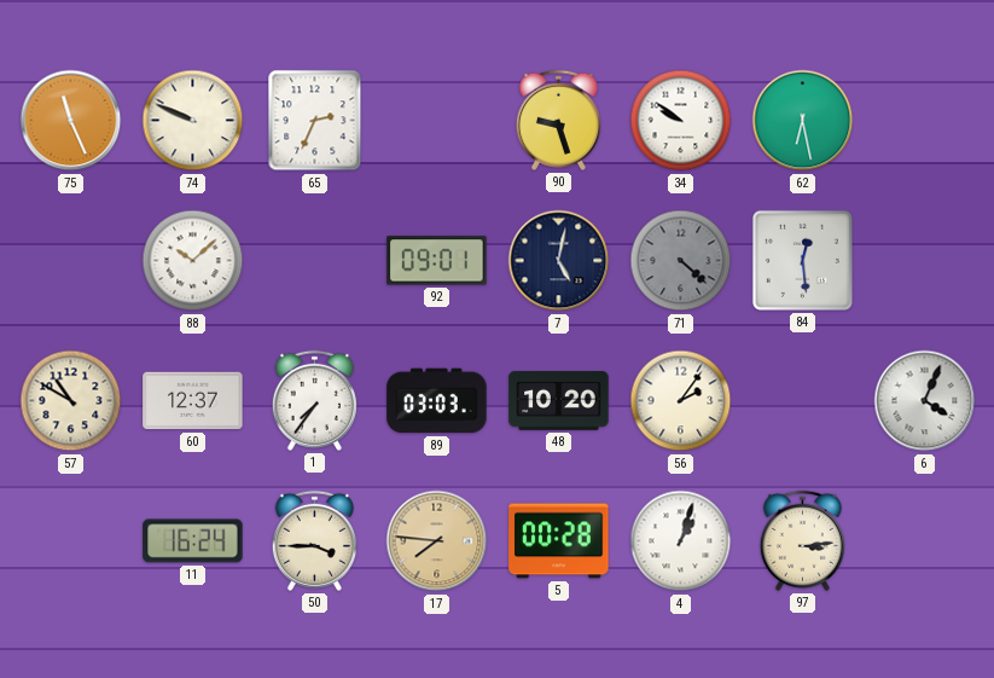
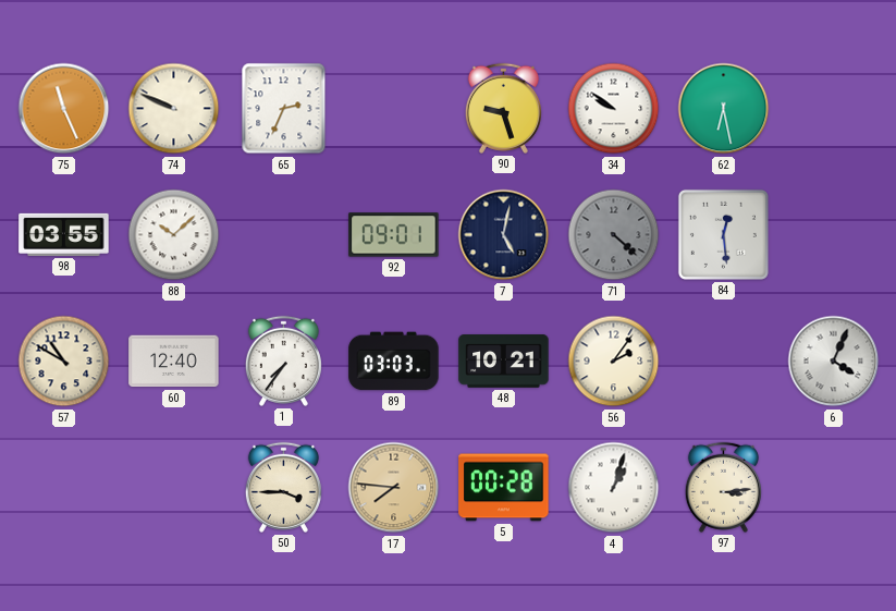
98: none -> 03:55
60: 12:37 -> 12:40
48: 10:20 -> 10:21
11: 16:24 -> none
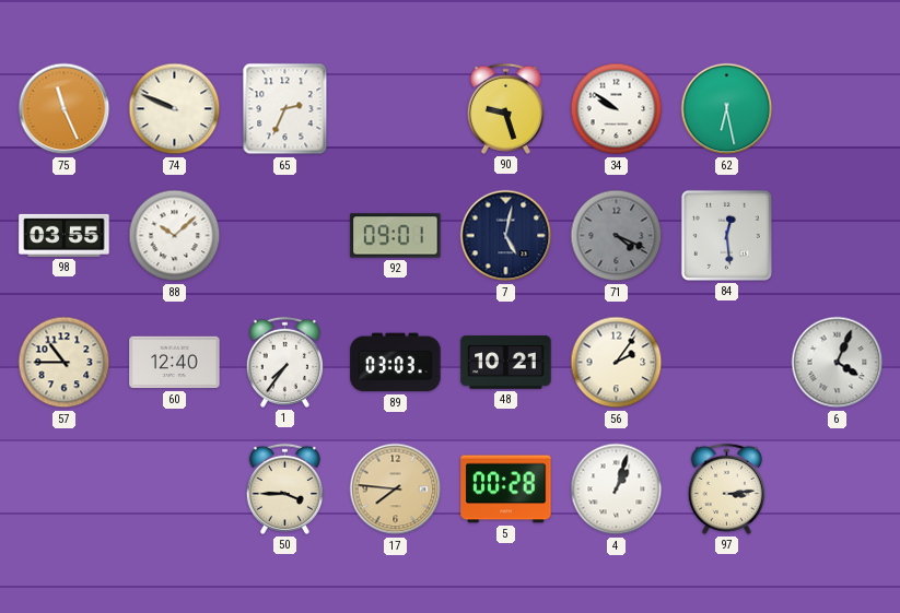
71: 4:22 -> 4:19
57: 10:50 -> 10:45
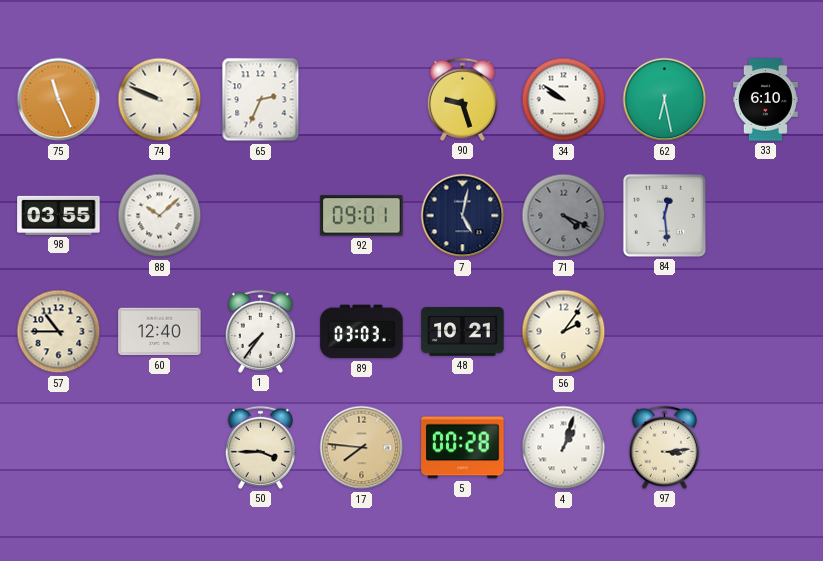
33: none -> 6:10
6: 4:04 -> none
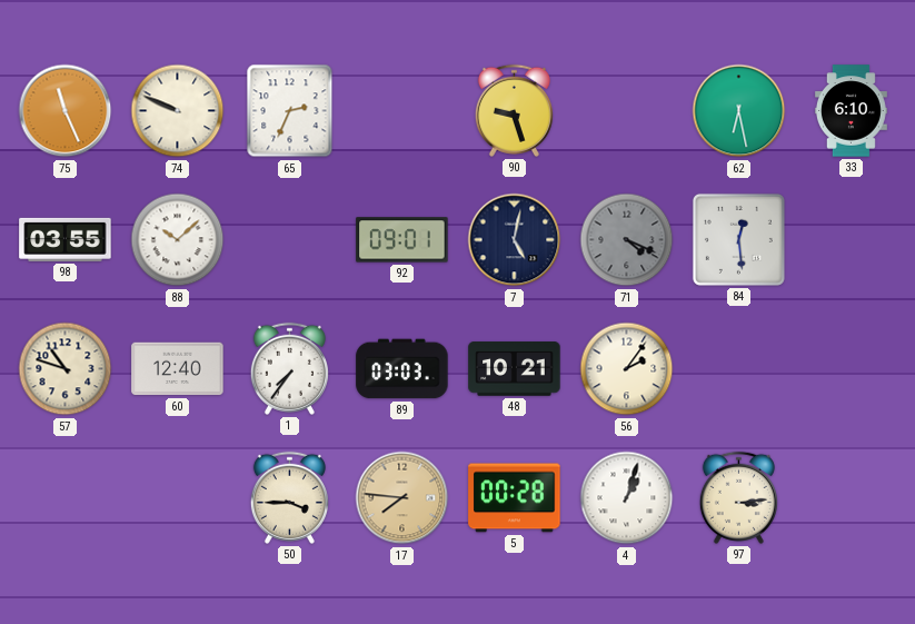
34: 9:51 -> none
57: 10:45 -> 10:48
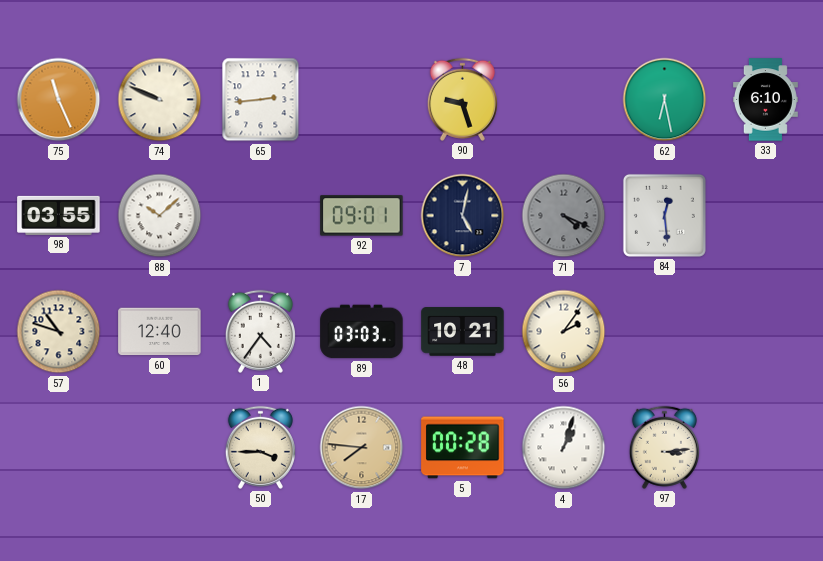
65: 2:34 -> 2:44
1: 7:36 -> 4:36
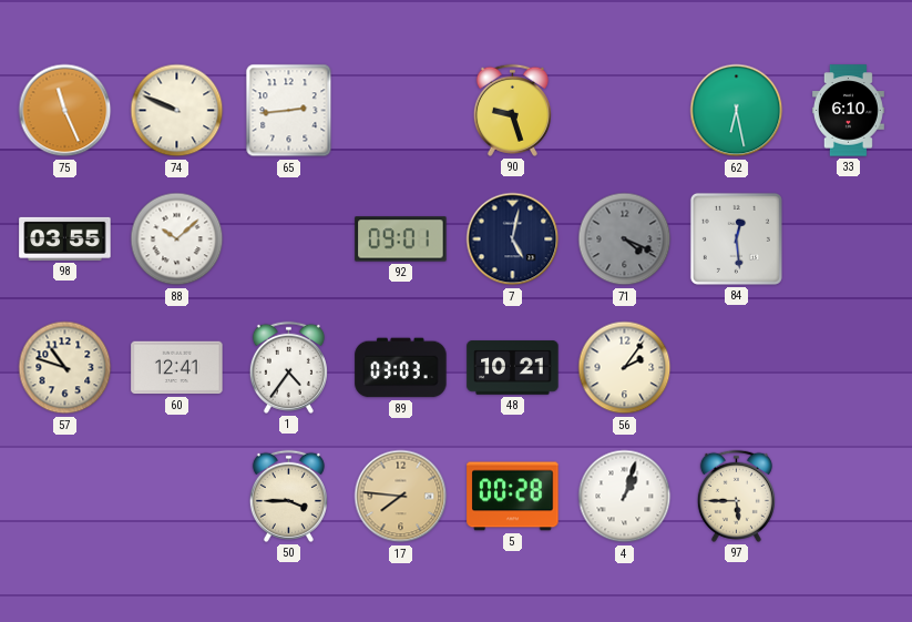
60: 12:40 -> 12:41
97: 3:14 -> 5:45
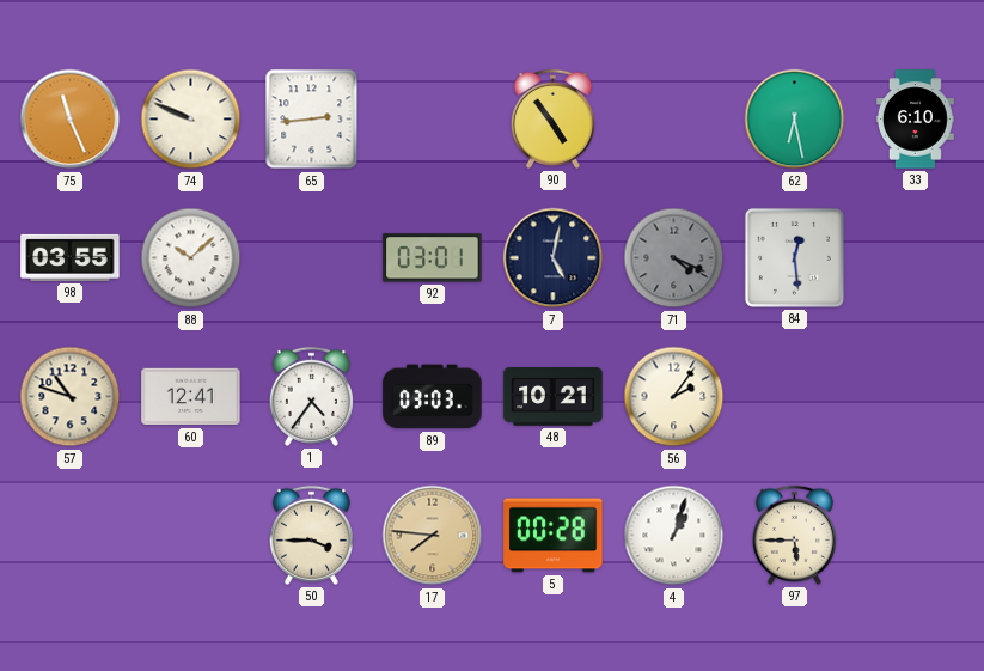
90: 9:27 -> 4:54
92: 09:01 -> 03:01
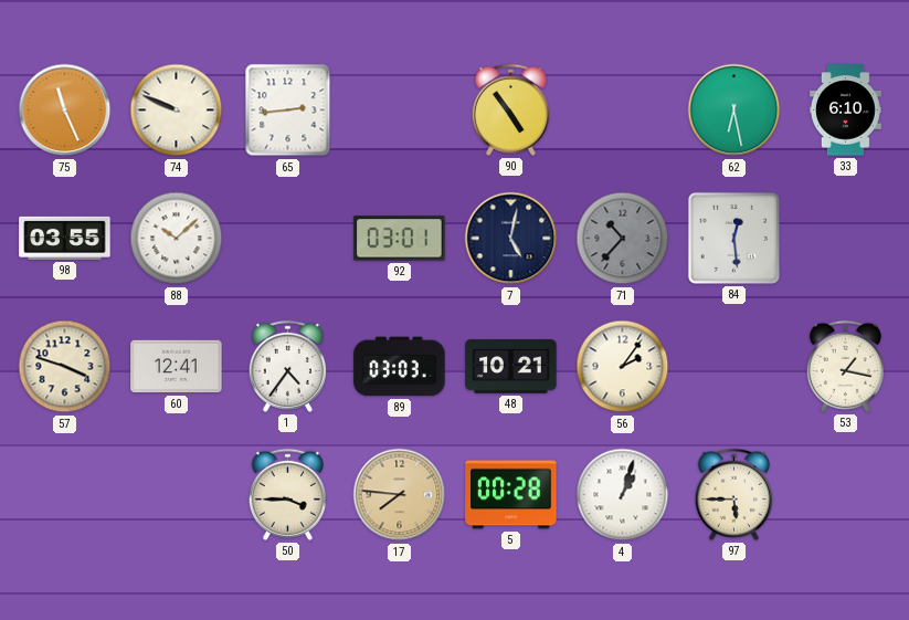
71: 4:19 -> 10:37
57: 10:48 -> 3:48
53: none -> 1:17
